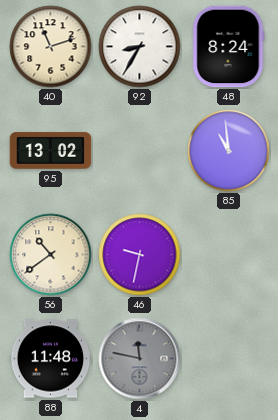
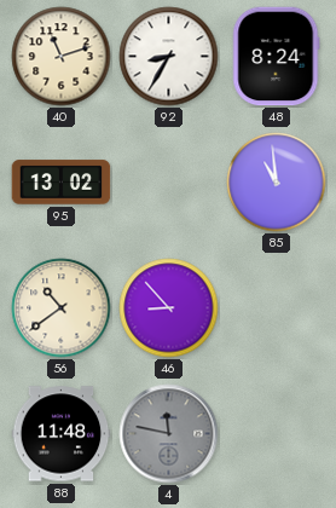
46: 9:32 -> 8:53
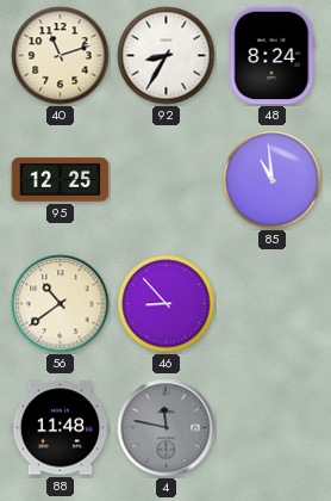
95: 13:02 -> 12:25
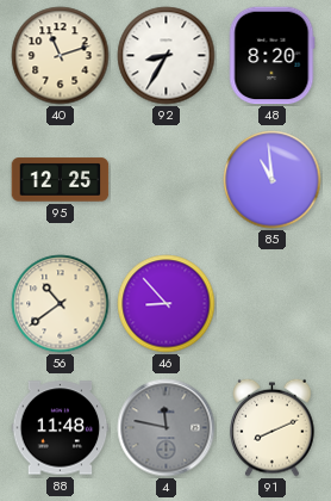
48: 8:24 -> 8:20
91: none -> 8:11
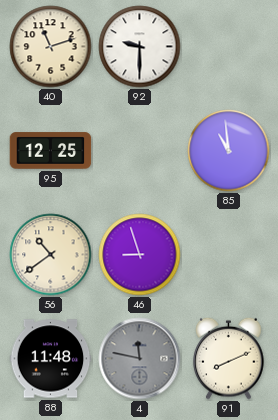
92: 8:35 -> 9:30
48: 8:20 -> none
46: 8:53 -> 8:57
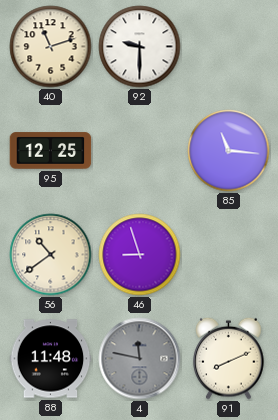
85: 10:59 -> 11:16
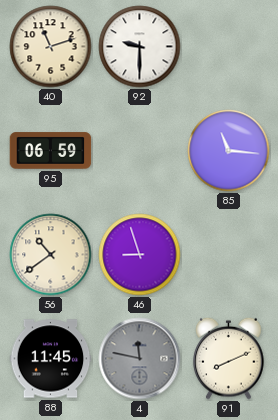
95: 12:25 -> 06:59
88: 11:48 -> 11:45
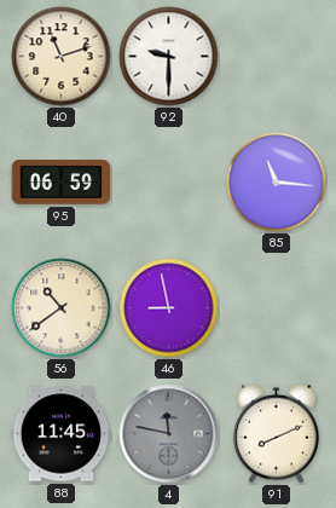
46: 8:57 -> 8:58
